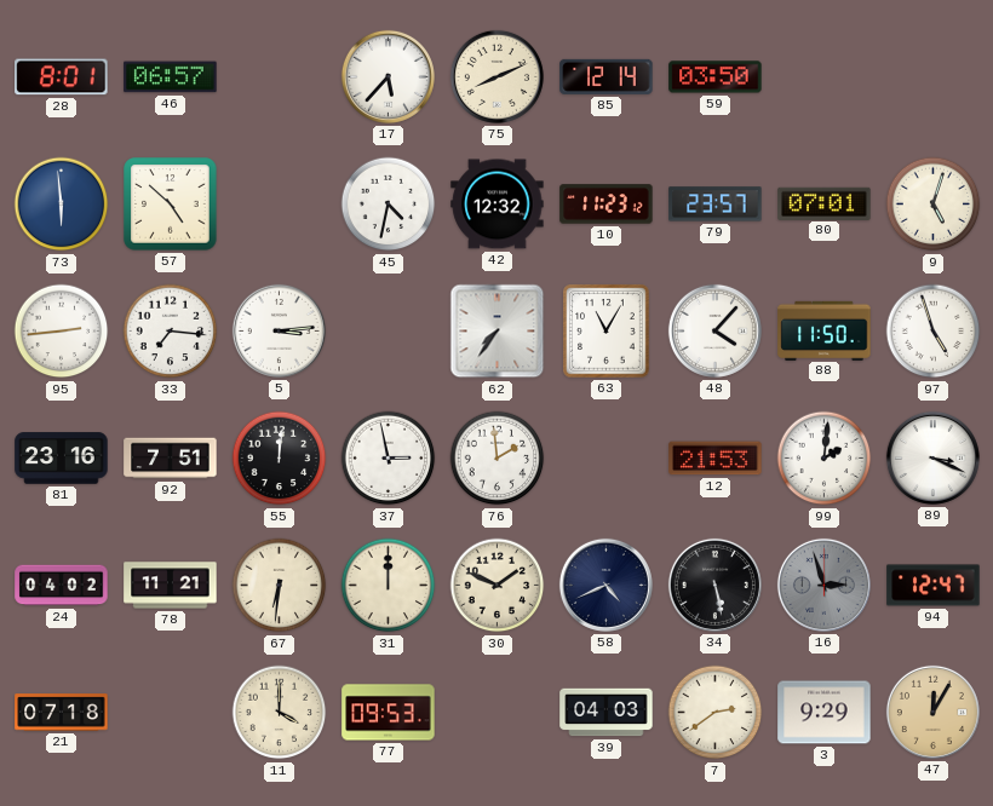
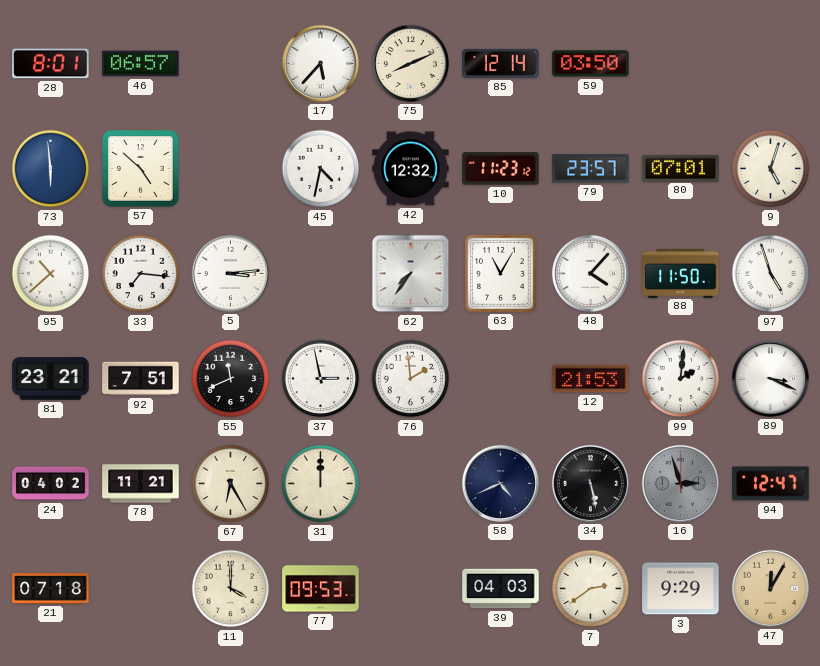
95: 2:44 -> 10:38
81: 23:16 -> 23:21
55: 12:01 -> 11:41
67: 6:31 -> 6:25
30: 1:49 -> none
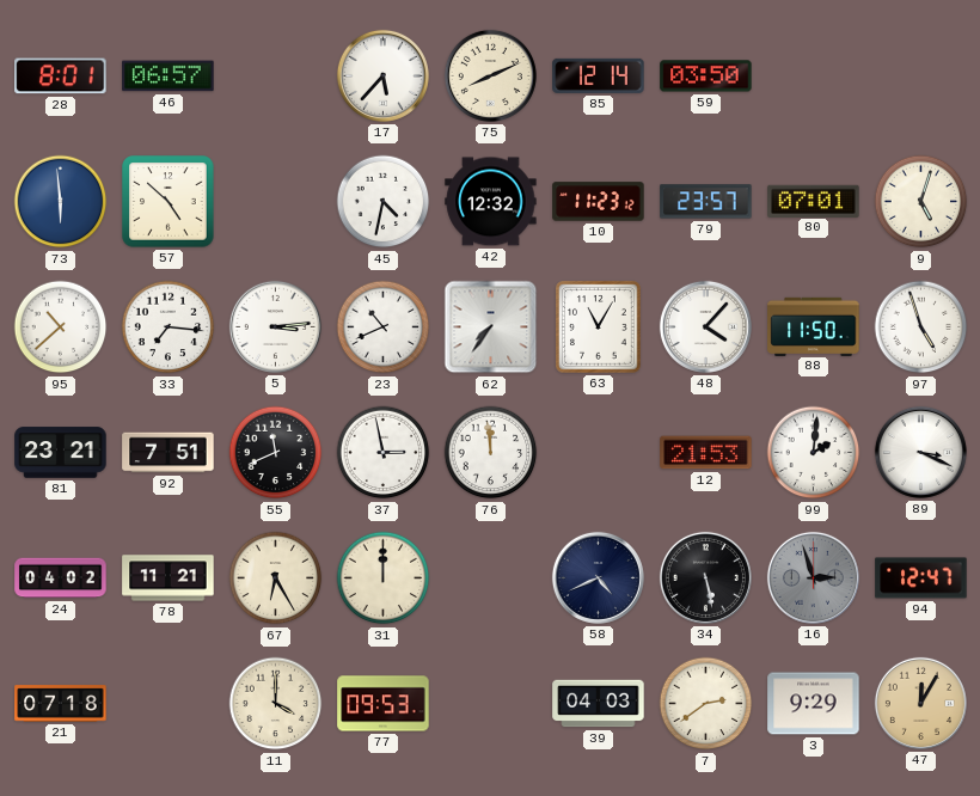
23: none -> 10:41
76: 1:59 -> 11:59
